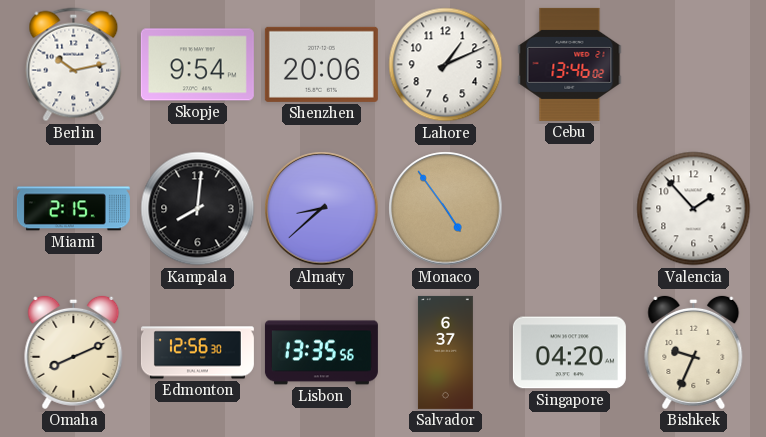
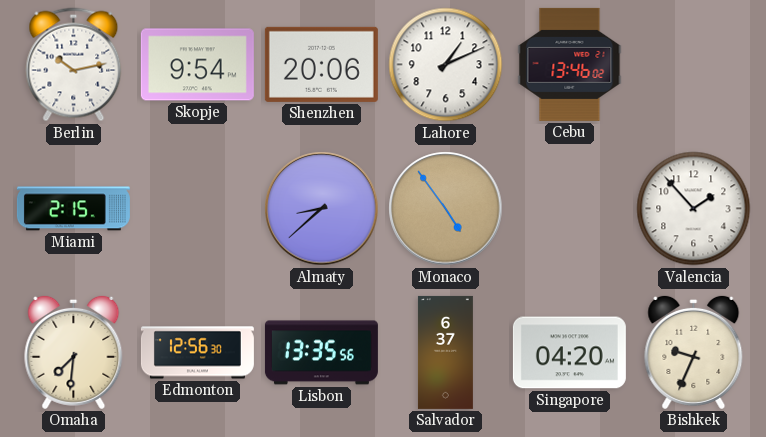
Kampala: 8:01 -> none
Omaha: 8:11 -> 7:31
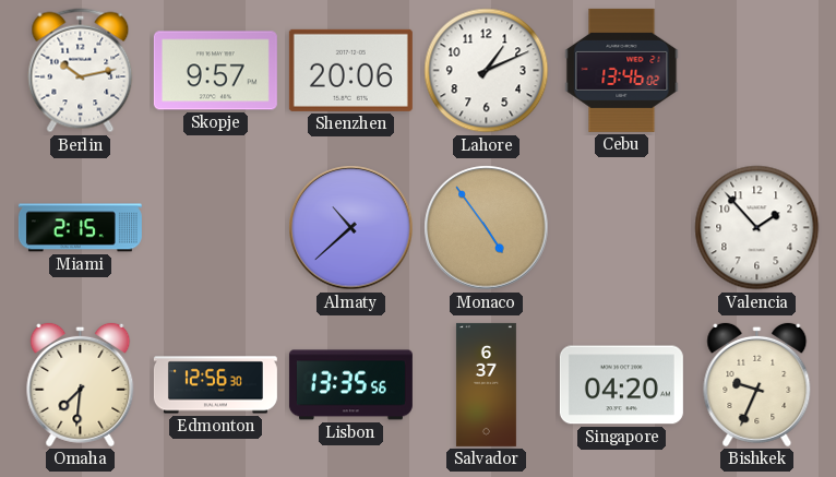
Skopje: 9:54 -> 9:57
Almaty: 8:38 -> 10:38
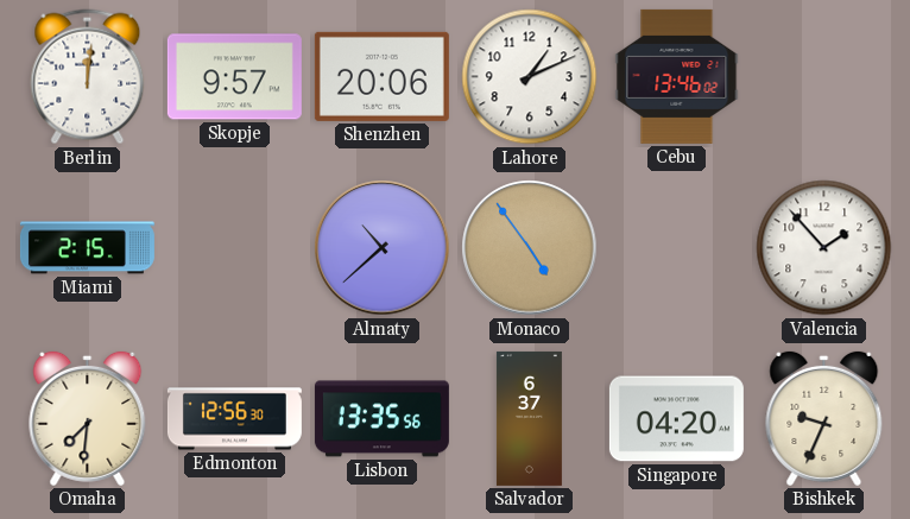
Berlin: 10:13 -> 12:01
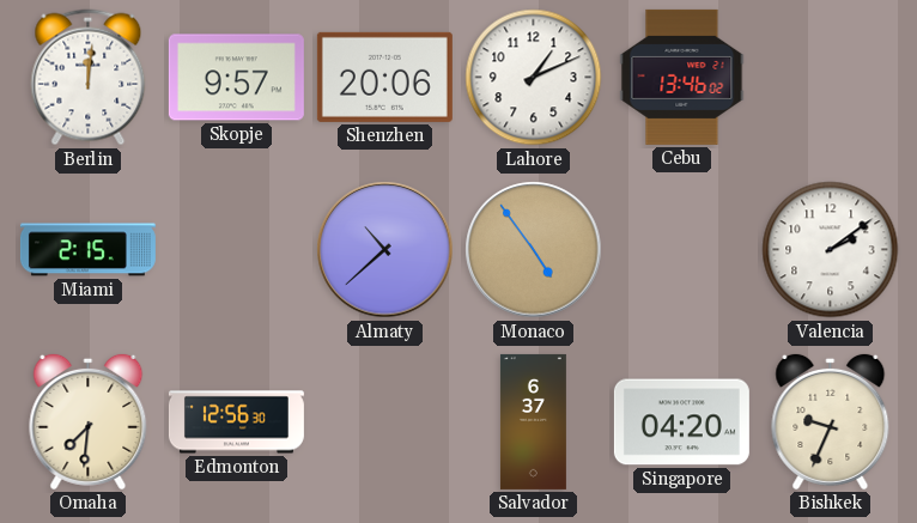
Valencia: 1:53 -> 2:09
Lisbon: 13:35 -> none
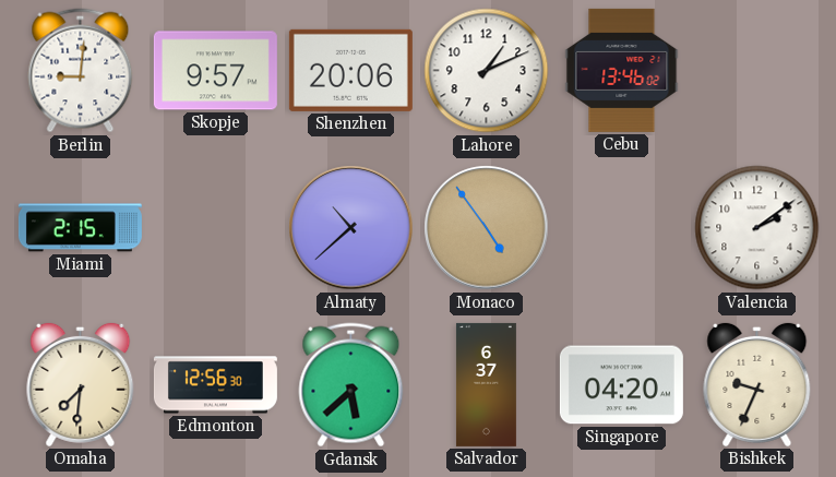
Berlin: 12:01 -> 9:01
Gdansk: none -> 5:38
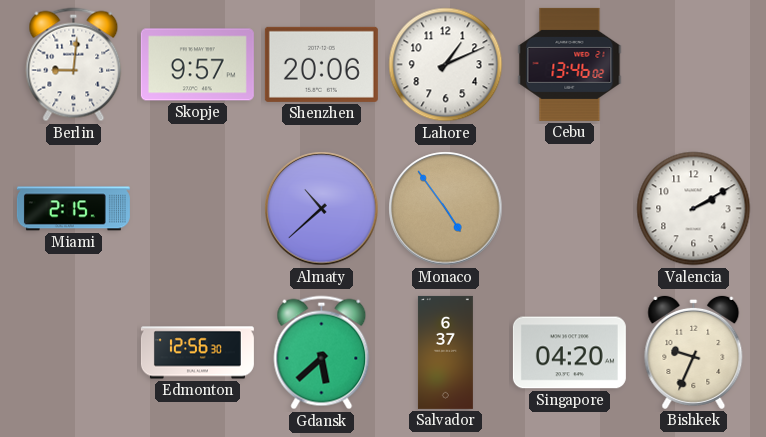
Valencia: 2:09 -> 2:10
Omaha: 7:31 -> none
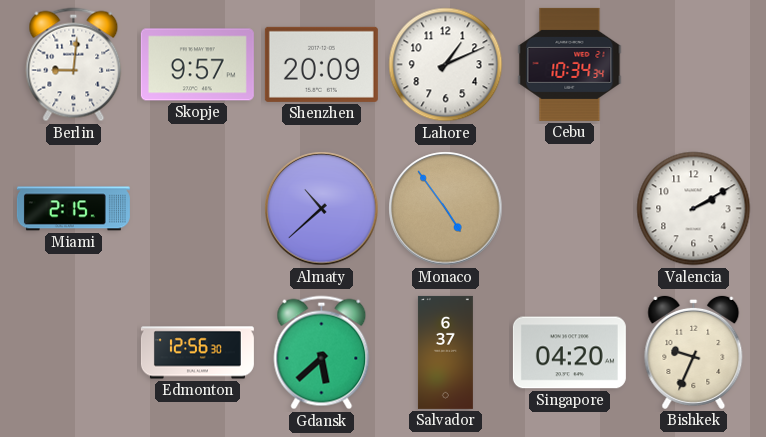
Shenzhen: 20:06 -> 20:09
Cebu: 13:46 -> 10:34
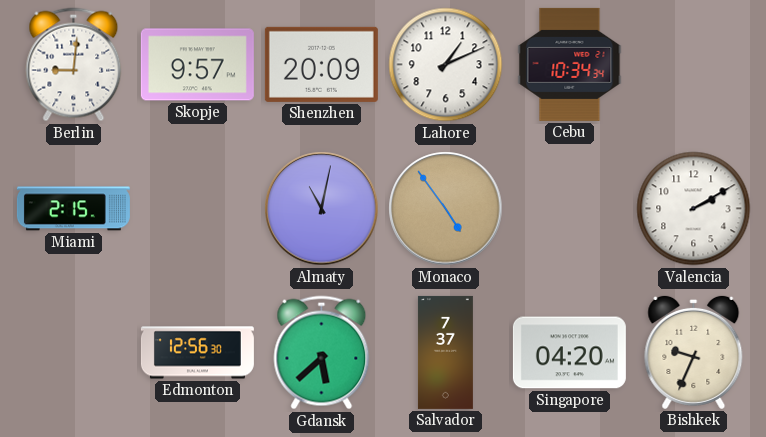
Almaty: 10:38 -> 11:02
Salvador: 6:37 -> 7:37
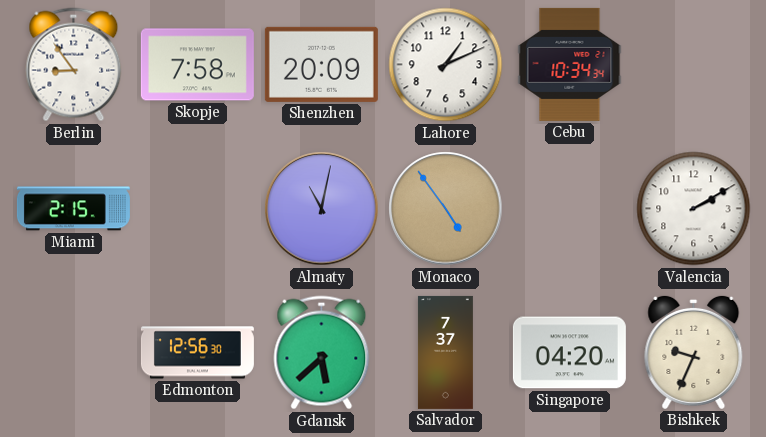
Berlin: 9:01 -> 8:54
Skopje: 9:57 -> 7:58
